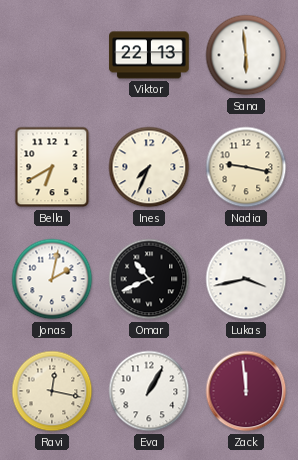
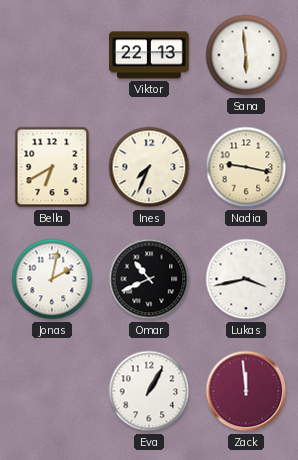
Ravi: 12:17 -> none
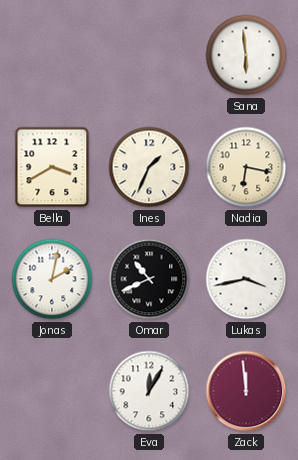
Viktor: 22:13 -> none
Bella: 6:40 -> 3:40
Ines: 7:34 -> 1:34
Nadia: 9:17 -> 6:17
Eva: 1:05 -> 12:05
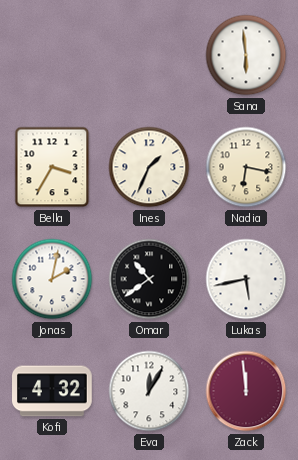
Bella: 3:40 -> 3:35
Omar: 10:41 -> 10:39
Lukas: 3:43 -> 5:43
Kofi: none -> 4:32
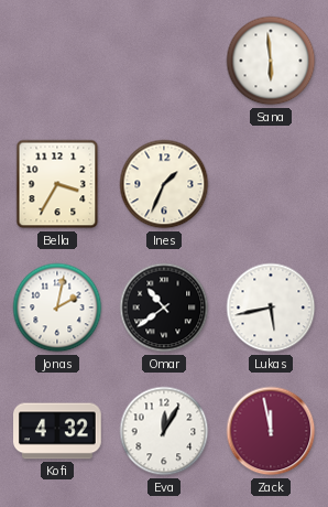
Nadia: 6:17 -> none
Zack: 11:59 -> 11:58
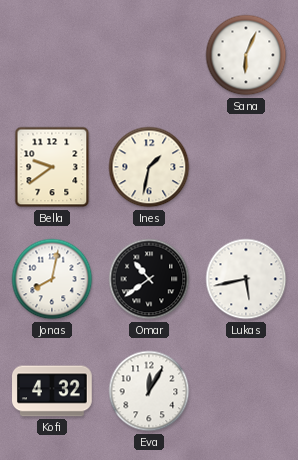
Sana: 5:59 -> 6:04
Bella: 3:35 -> 9:39
Ines: 1:34 -> 1:32
Jonas: 2:02 -> 8:02
Zack: 11:58 -> none
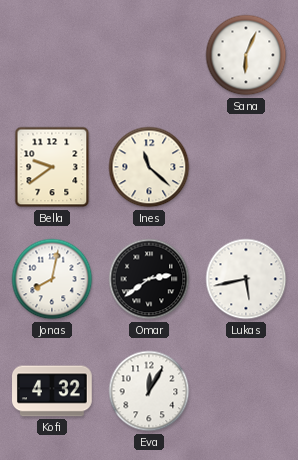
Ines: 1:32 -> 11:22
Omar: 10:39 -> 2:39
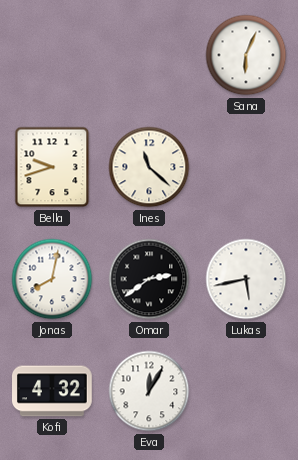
Bella: 9:39 -> 9:42
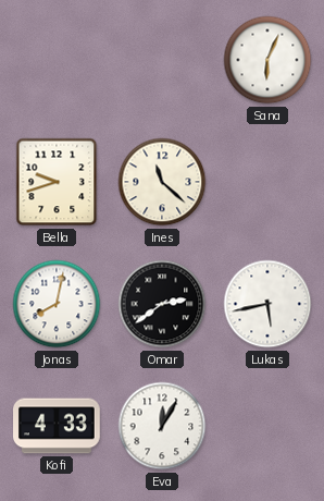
Kofi: 4:32 -> 4:33
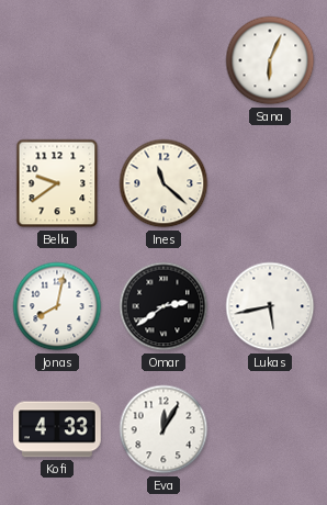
Bella: 9:42 -> 9:39
